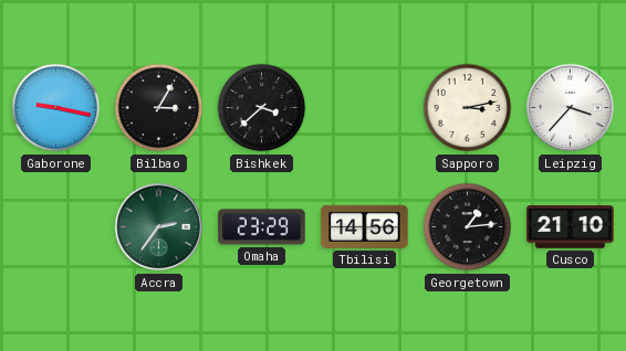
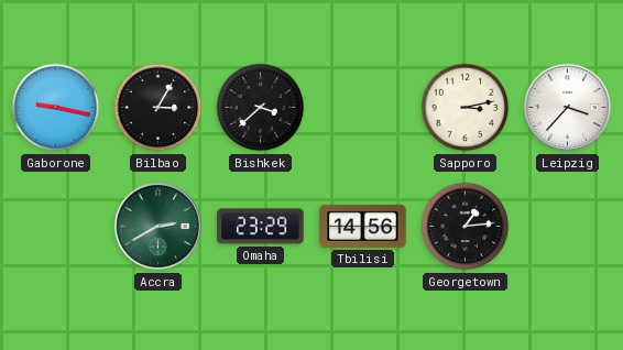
Accra: 2:36 -> 2:40
Cusco: 21:10 -> none
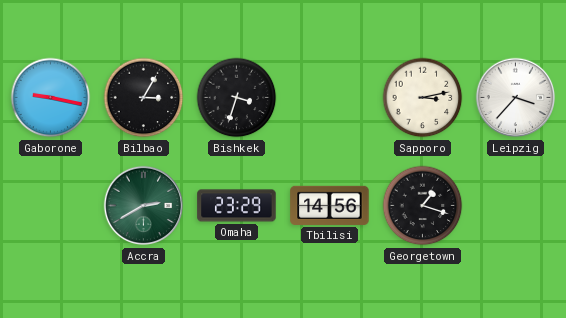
Bishkek: 3:38 -> 3:33
Georgetown: 1:14 -> 1:18
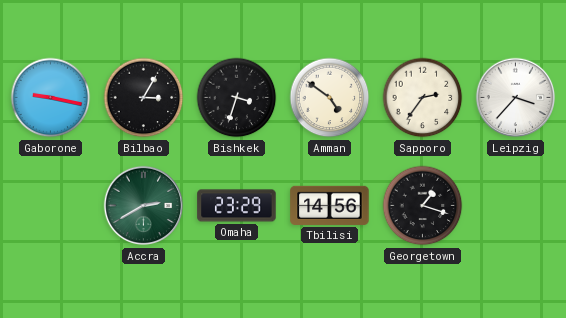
Amman: none -> 4:51
Sapporo: 3:13 -> 2:36
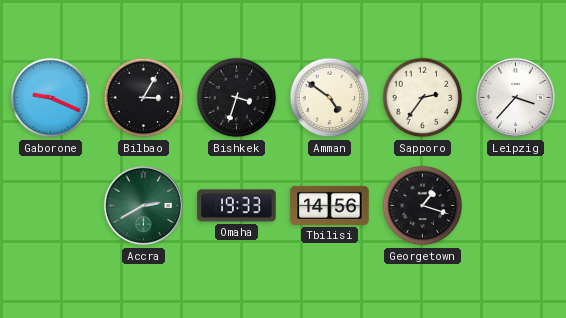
Gaborone: 9:17 -> 9:19
Omaha: 23:29 -> 19:33
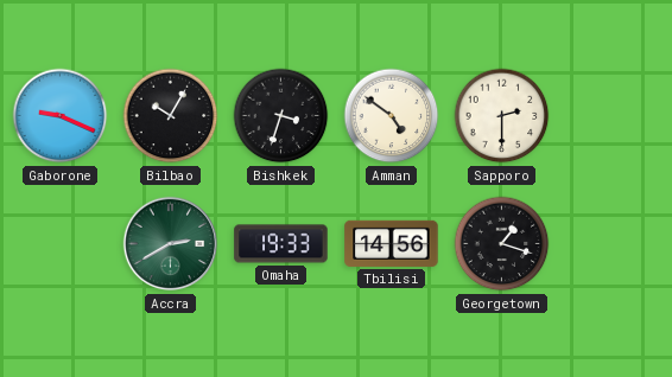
Bilbao: 3:05 -> 10:05
Sapporo: 2:36 -> 2:30
Leipzig: 3:37 -> none
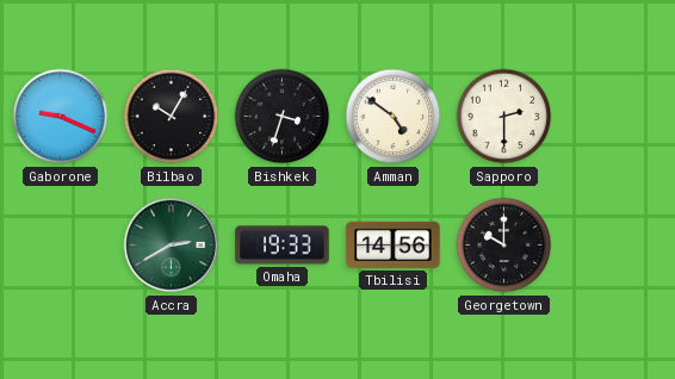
Georgetown: 1:18 -> 10:00
